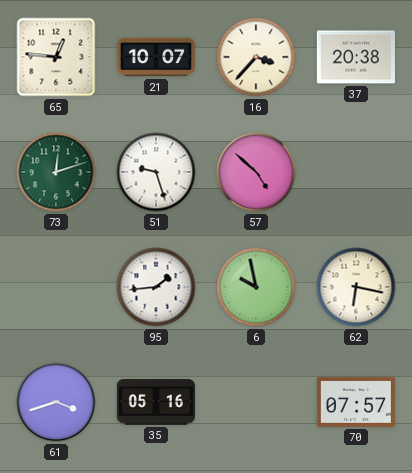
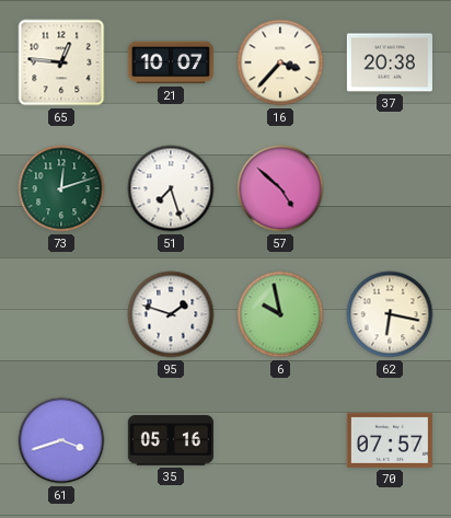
51: 9:27 -> 7:27
95: 1:44 -> 1:48
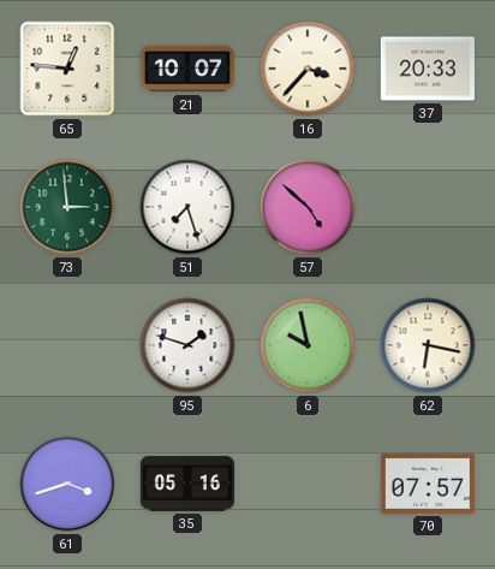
37: 20:38 -> 20:33
73: 12:12 -> 2:59
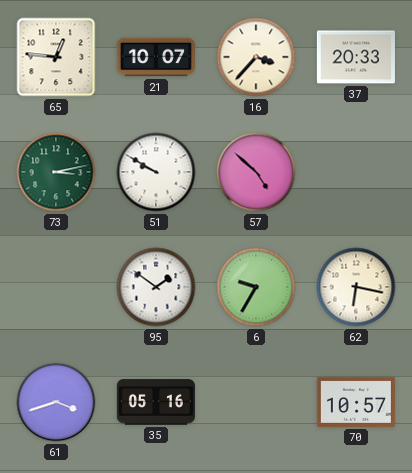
73: 2:59 -> 3:13
51: 7:27 -> 9:50
95: 1:48 -> 1:51
6: 9:58 -> 9:35
70: 07:57 -> 10:57
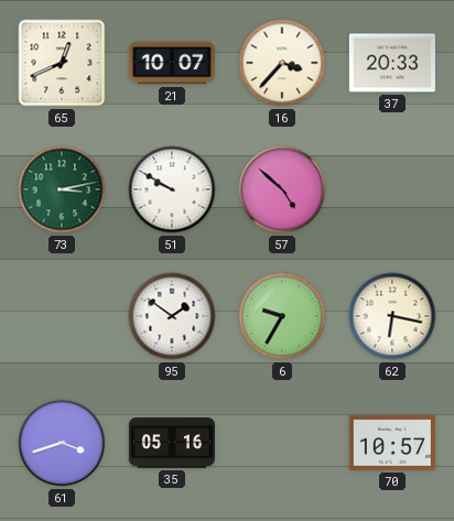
65: 12:46 -> 12:41
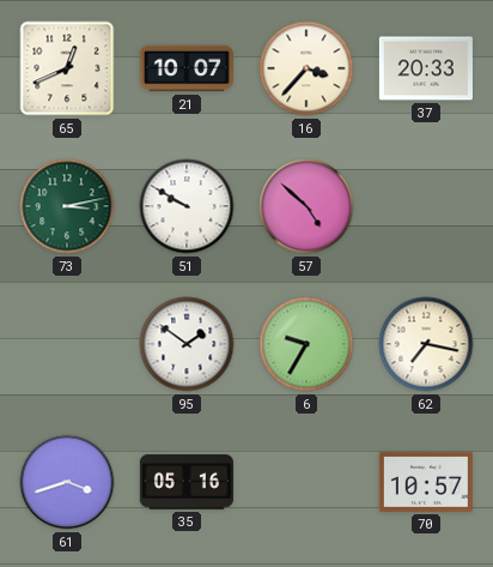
62: 6:17 -> 7:17
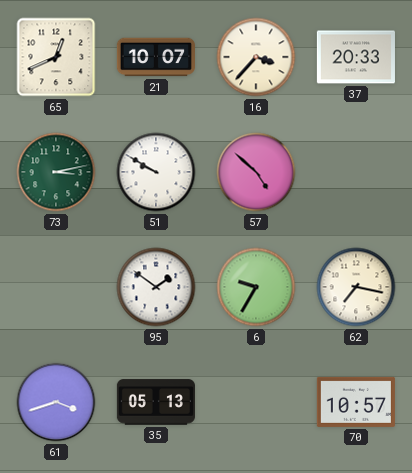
35: 05:16 -> 05:13
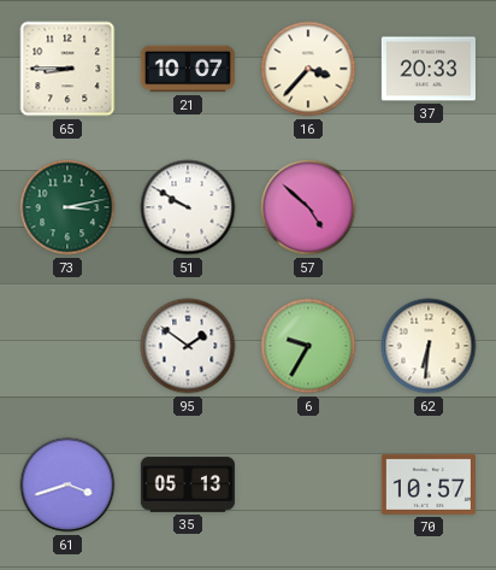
65: 12:41 -> 8:45
62: 7:17 -> 6:31
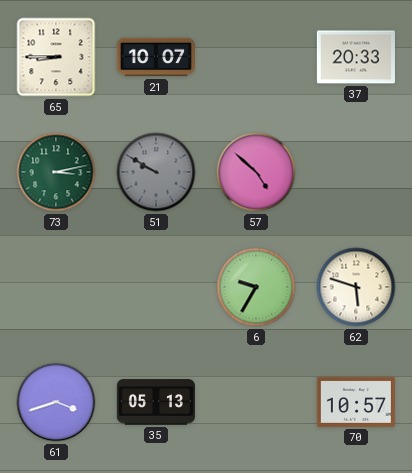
16: 3:37 -> none
51 dial: white -> grey
95: 1:51 -> none
62: 6:31 -> 5:48
